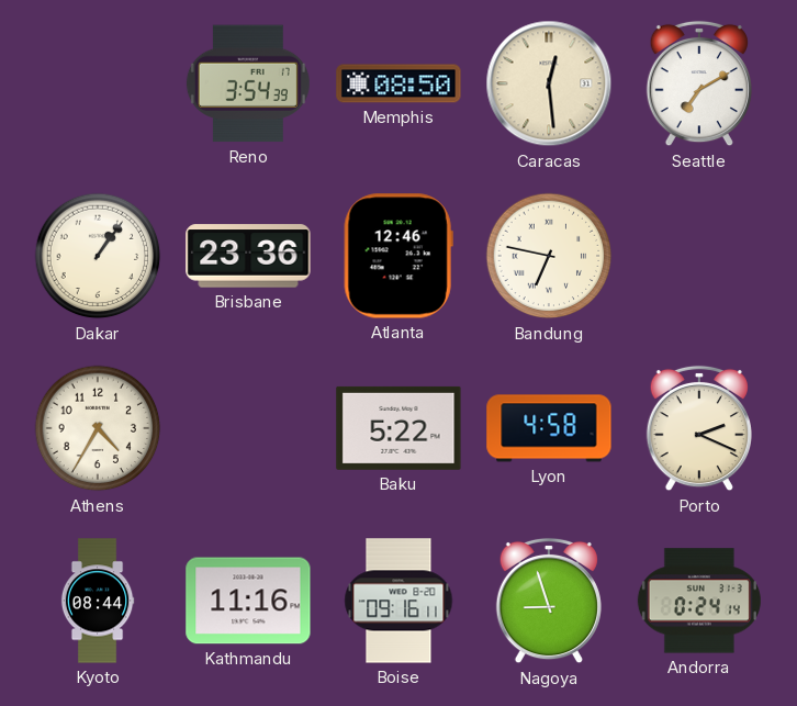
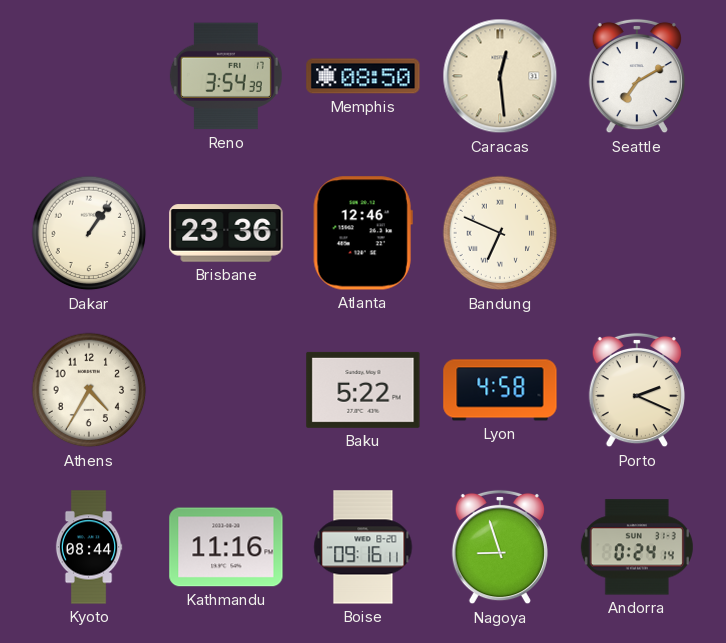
Bandung: 6:47 -> 6:49
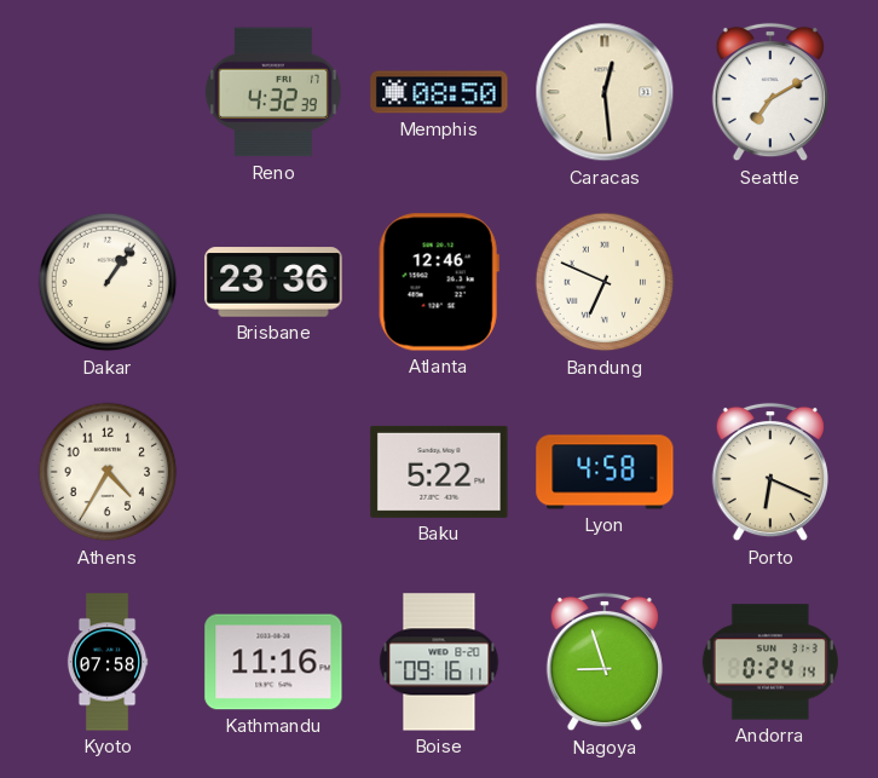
Reno: 3:54 -> 4:32
Porto: 2:19 -> 6:19
Kyoto: 08:44 -> 07:58
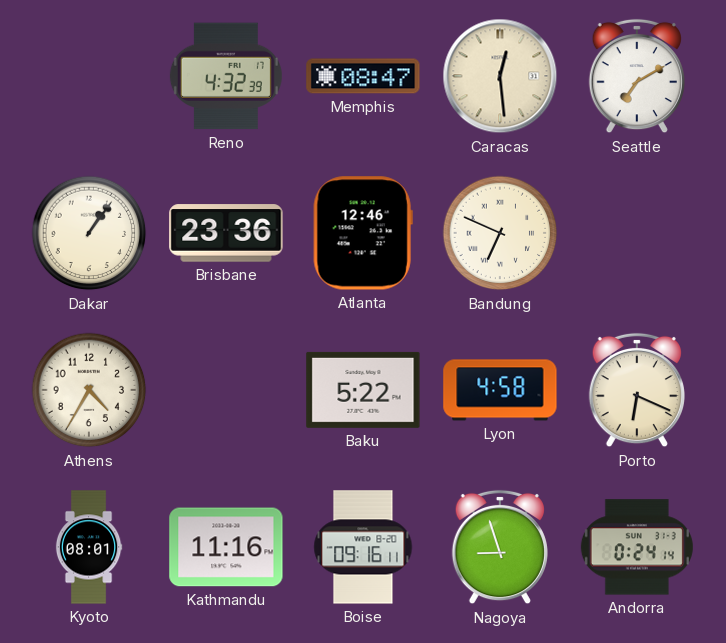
Memphis: 08:50 -> 08:47
Kyoto: 07:58 -> 08:01
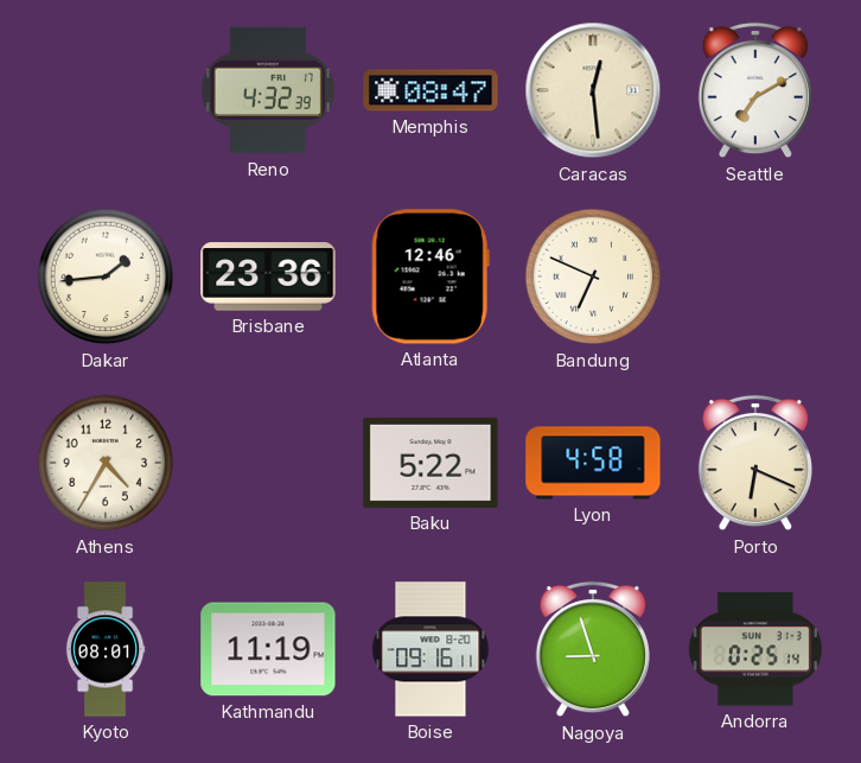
Dakar: 1:06 -> 1:44
Kathmandu: 11:16 -> 11:19
Andorra: 0:24 -> 0:25
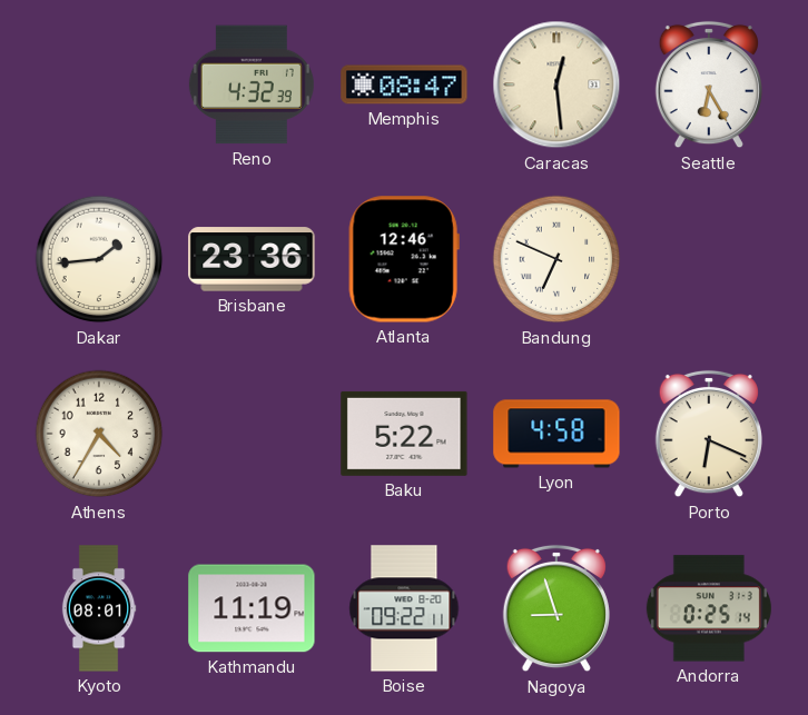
Seattle: 7:10 -> 6:25
Boise: 09:16 -> 09:22
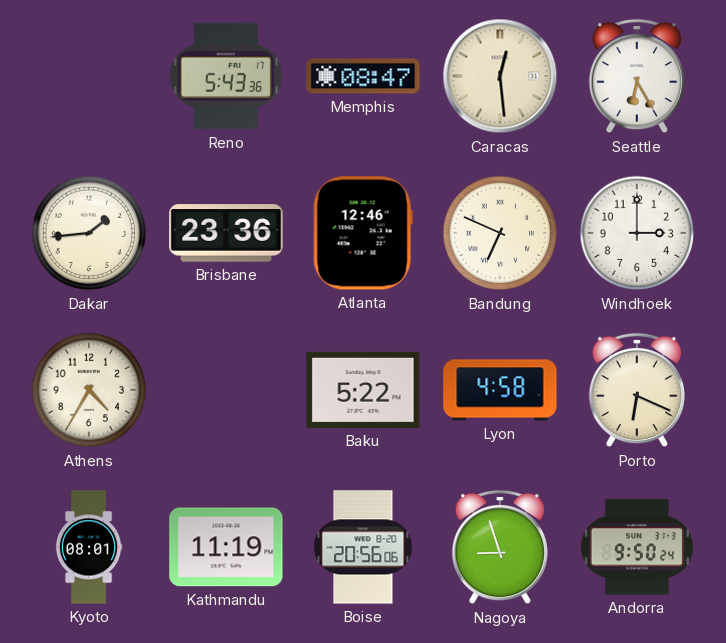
Reno: 4:32 -> 5:43
Windhoek: none -> 3:00
Boise: 09:22 -> 20:56
Andorra: 0:25 -> 9:50
